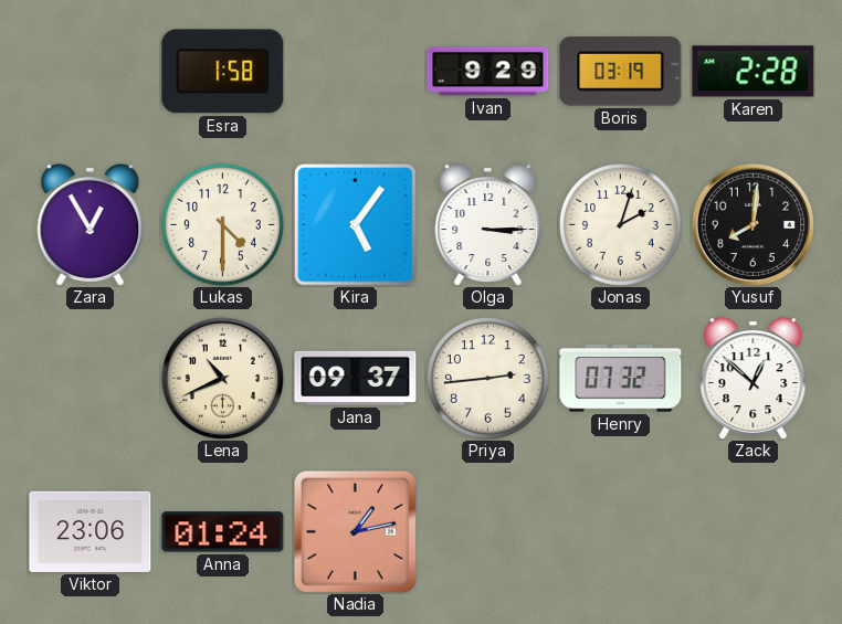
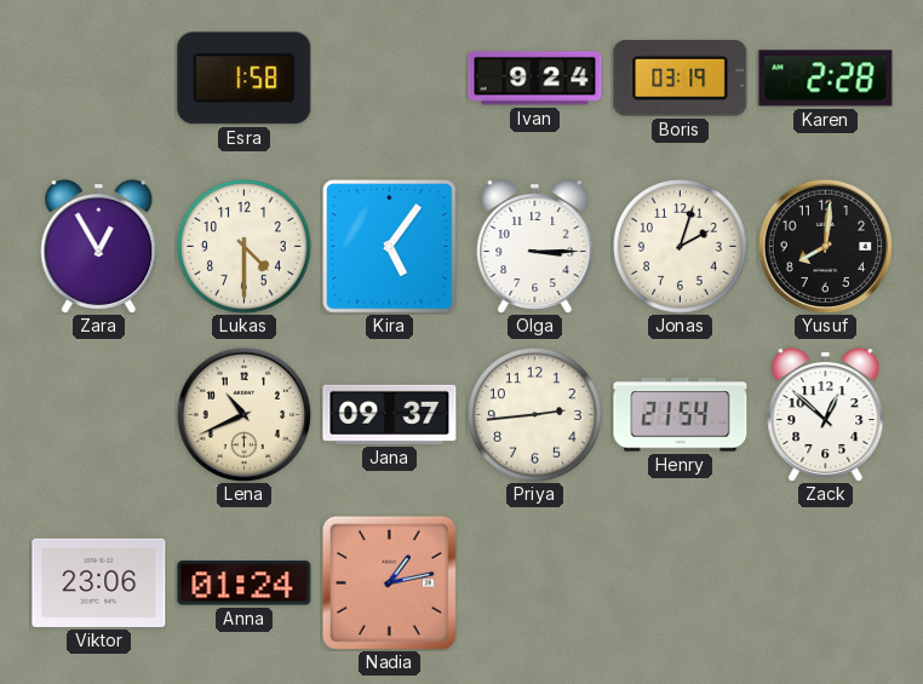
Ivan: 9:29 -> 9:24
Henry: 07:32 -> 21:54
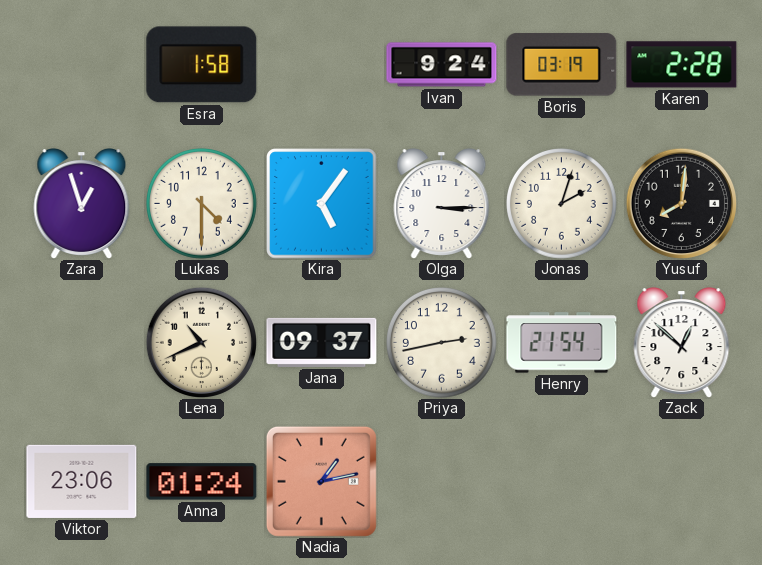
Zara: 12:55 -> 12:57
Priya: 2:44 -> 2:43
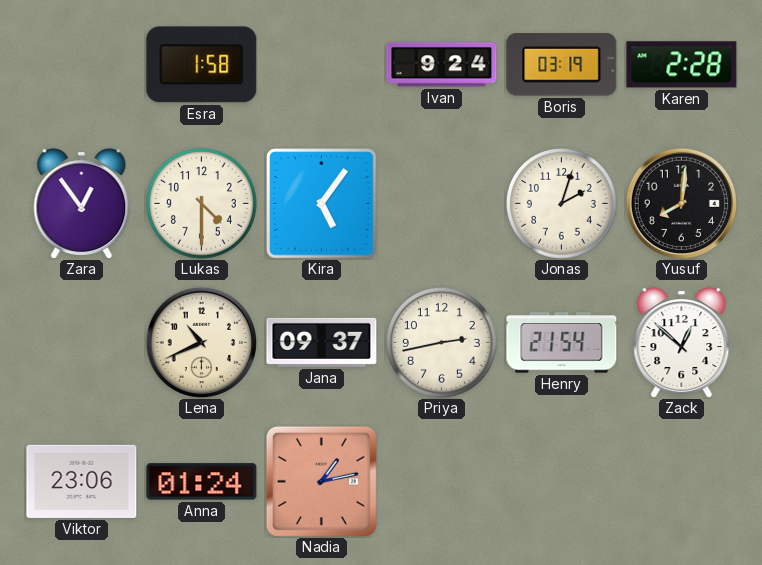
Zara: 12:57 -> 12:54
Olga: 3:15 -> none
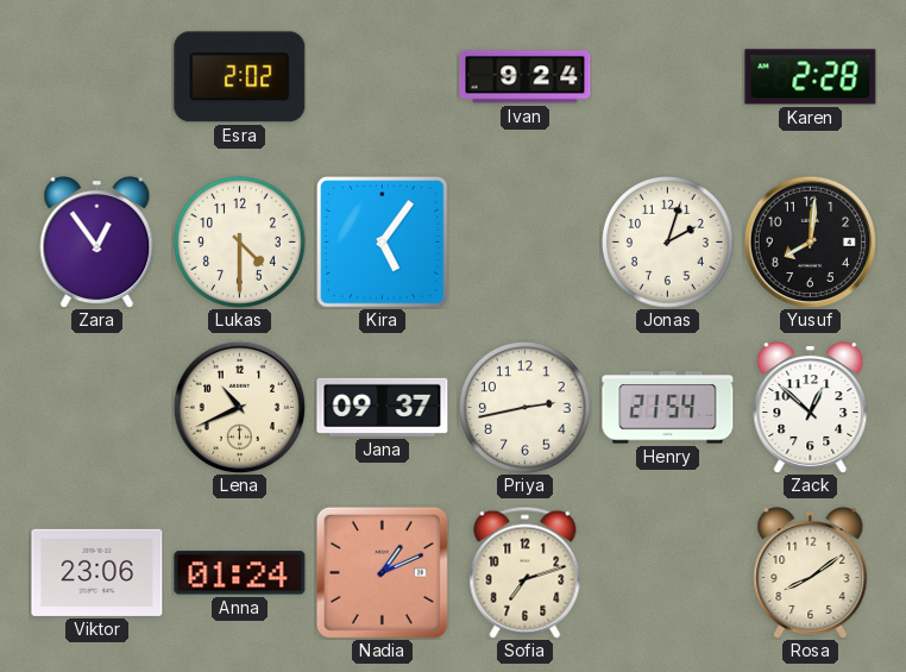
Esra: 1:58 -> 2:02
Boris: 03:19 -> none
Nadia: 1:13 -> 1:11
Sofia: none -> 7:12
Rosa: none -> 8:09
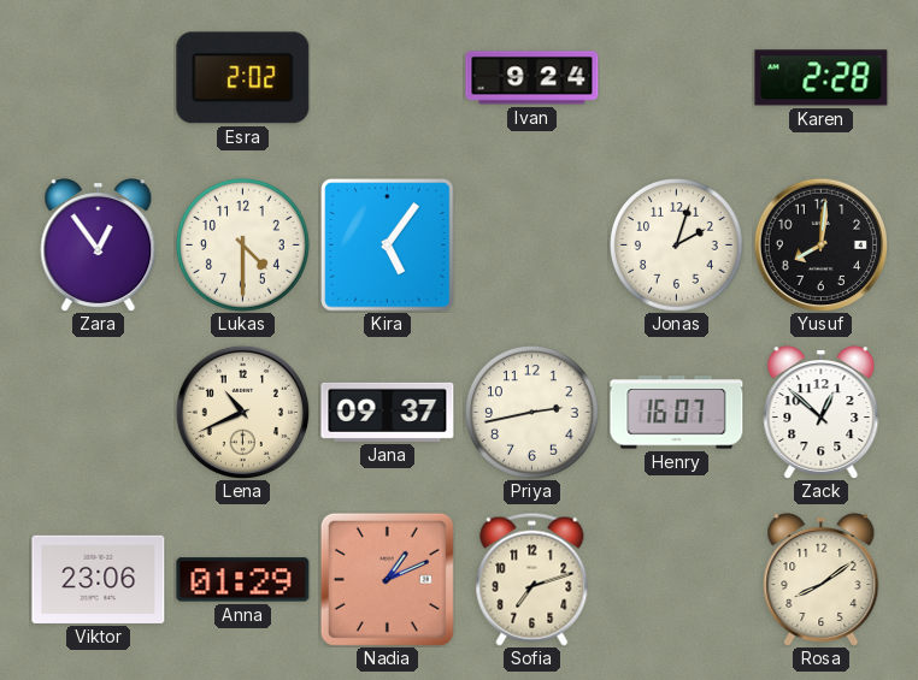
Henry: 21:54 -> 16:07
Anna: 01:24 -> 01:29
